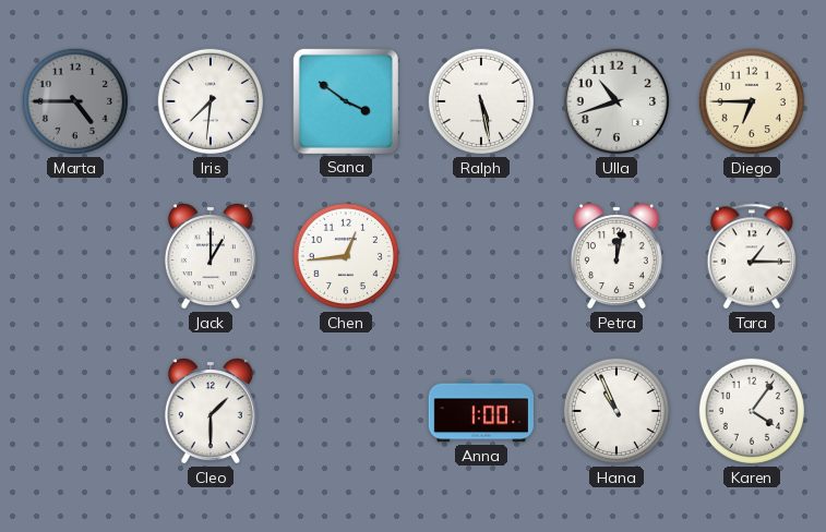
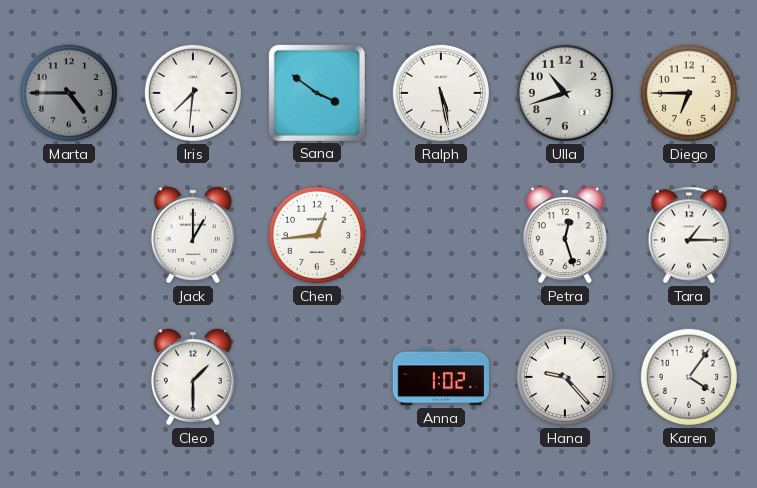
Petra: 12:02 -> 12:27
Anna: 1:00 -> 1:02
Hana: 10:56 -> 9:23
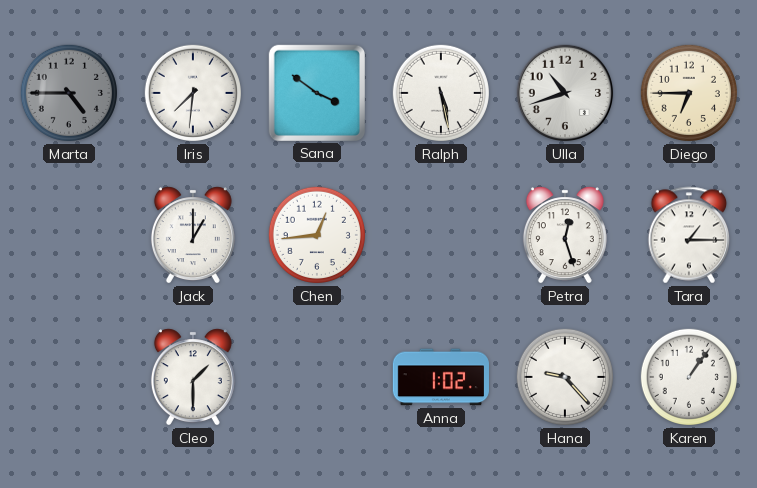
Karen: 4:06 -> 1:06
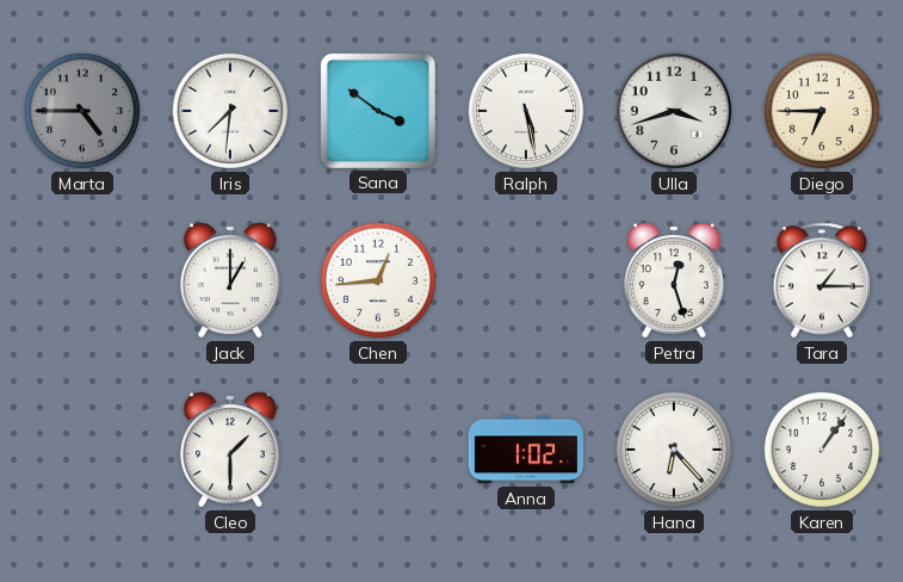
Ulla: 10:42 -> 3:42
Hana: 9:23 -> 6:23
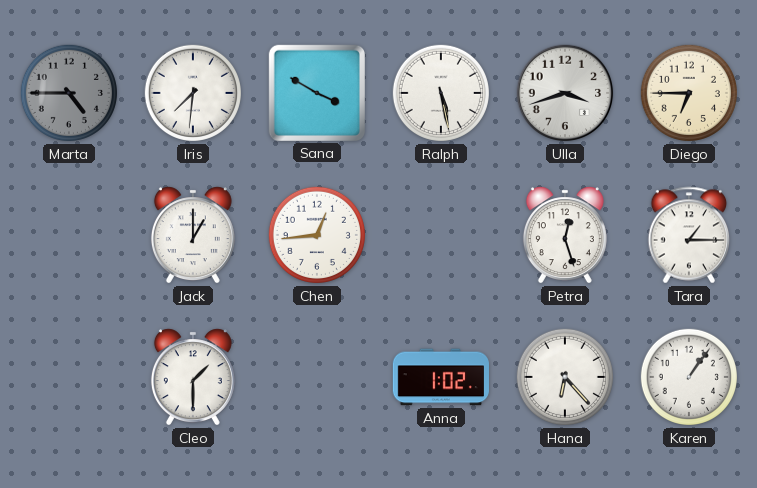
Sana: 3:51 -> 3:50
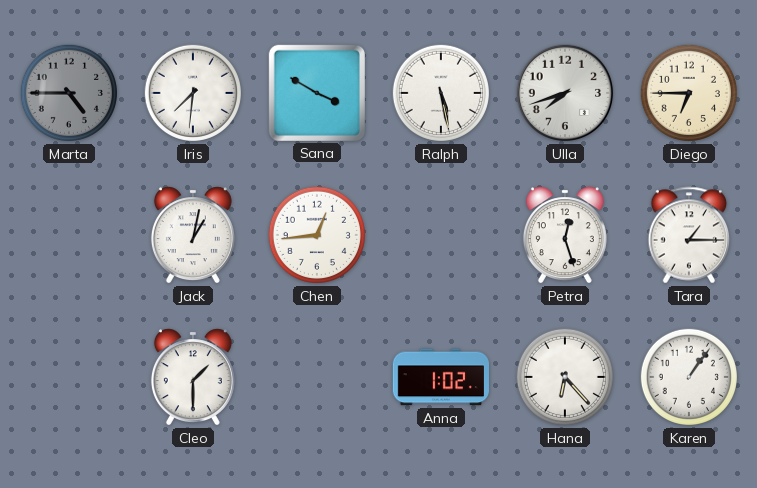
Ulla: 3:42 -> 7:42
Jack: 1:00 -> 1:02
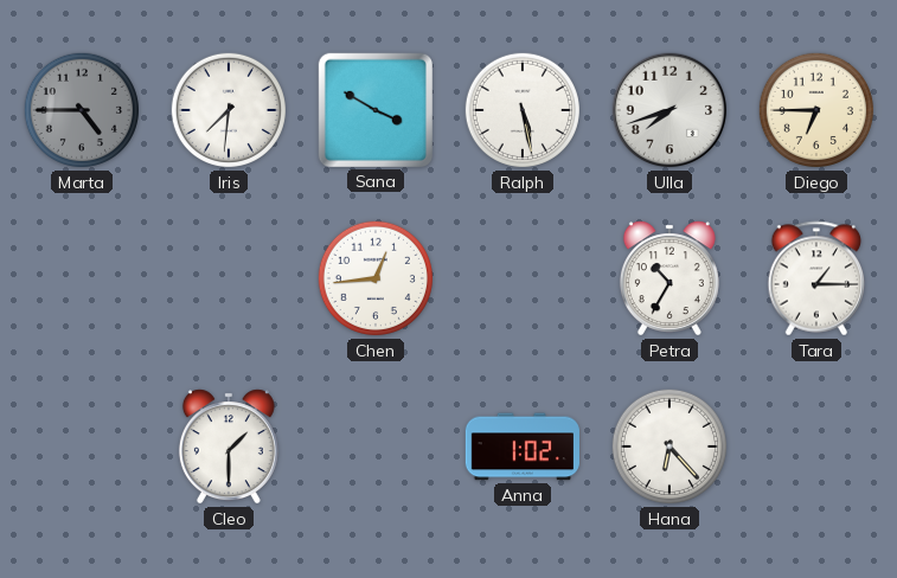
Jack: 1:02 -> none
Petra: 12:27 -> 10:35
Karen: 1:06 -> none
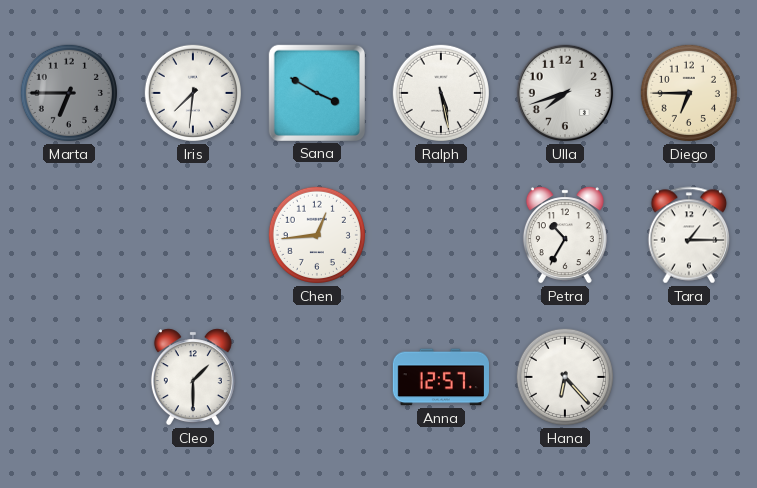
Marta: 4:45 -> 6:45
Anna: 1:02 -> 12:57
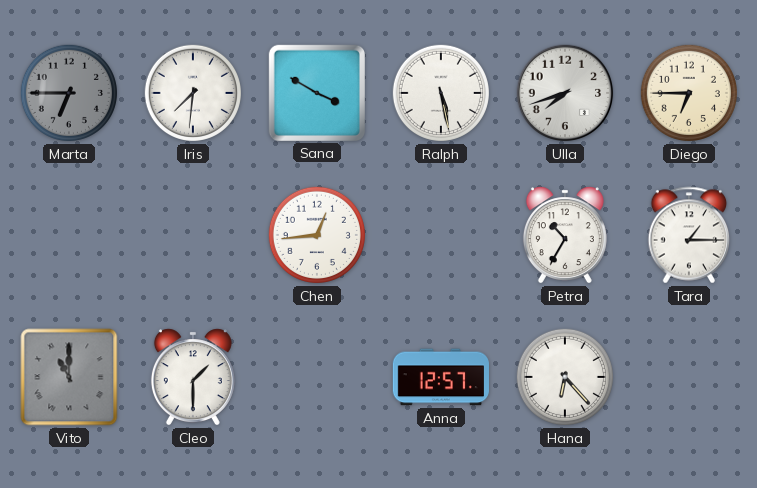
Vito: none -> 11:00
